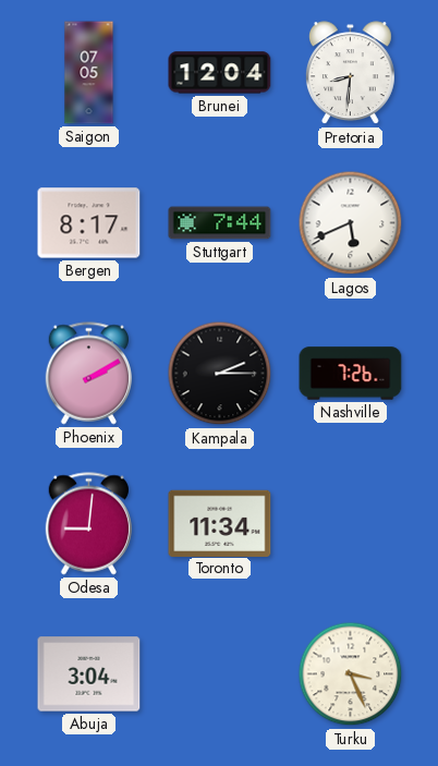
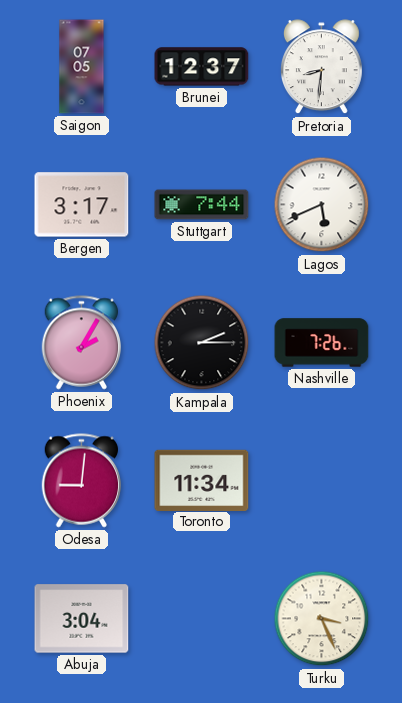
Brunei: 12:04 -> 12:37
Bergen: 8:17 -> 3:17
Phoenix: 2:10 -> 2:05
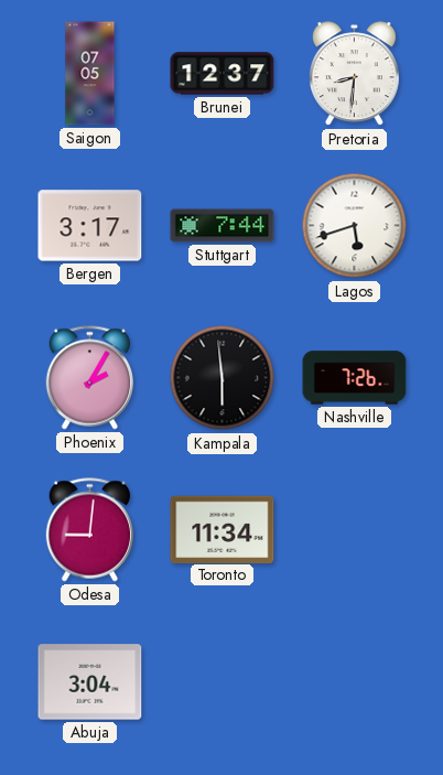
Lagos: 5:41 -> 5:42
Kampala: 2:15 -> 5:59
Turku: 3:26 -> none
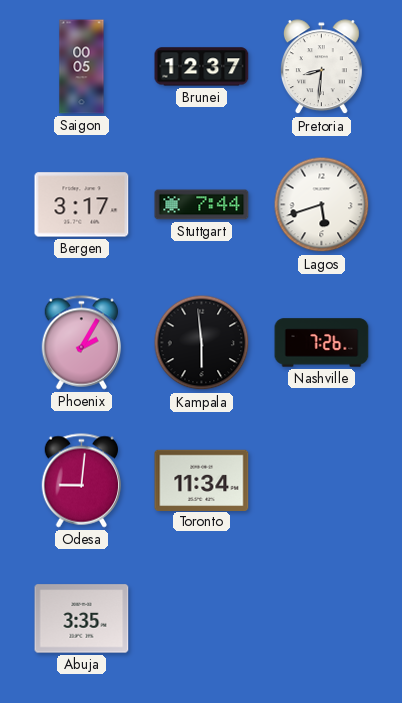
Saigon: 07:05 -> 00:05
Abuja: 3:04 -> 3:35
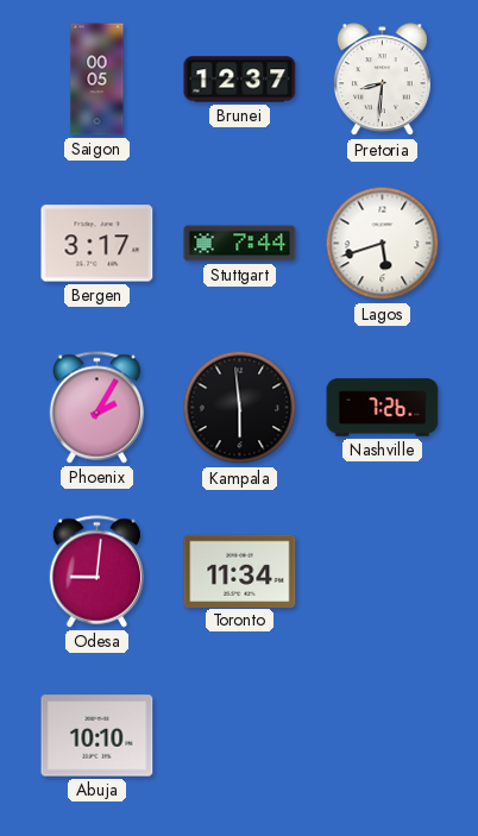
Abuja: 3:35 -> 10:10
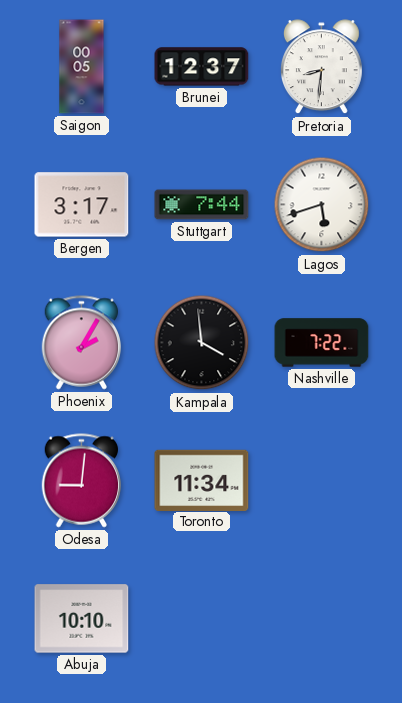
Kampala: 5:59 -> 3:59
Nashville: 7:26 -> 7:22
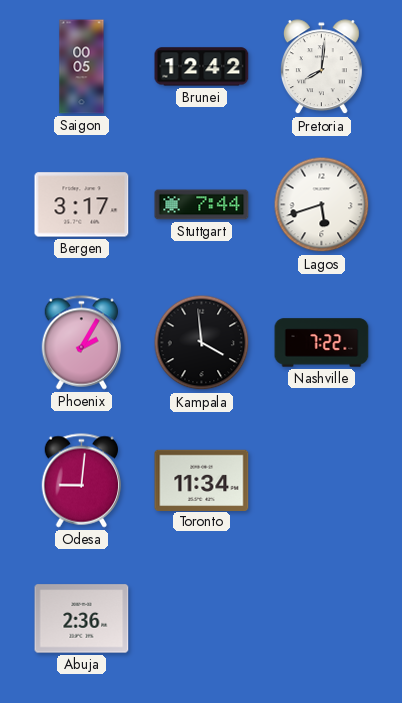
Brunei: 12:37 -> 12:42
Pretoria: 8:31 -> 8:01
Abuja: 10:10 -> 2:36
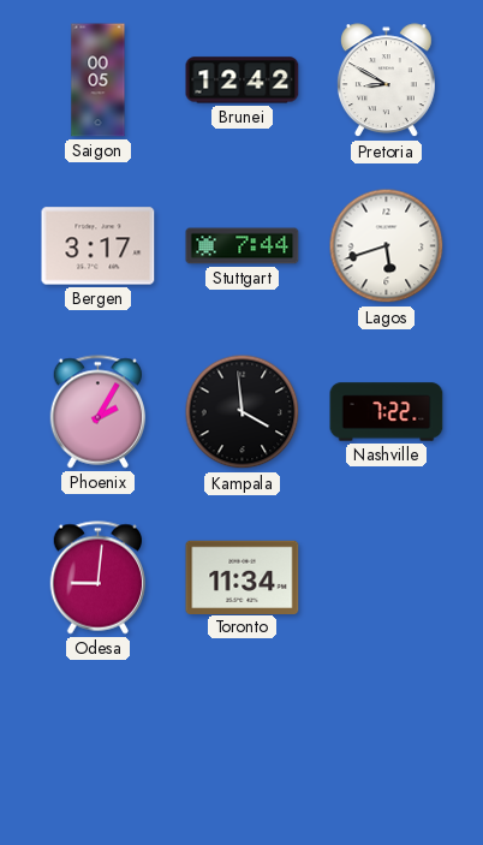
Pretoria: 8:01 -> 8:50
Abuja: 2:36 -> none
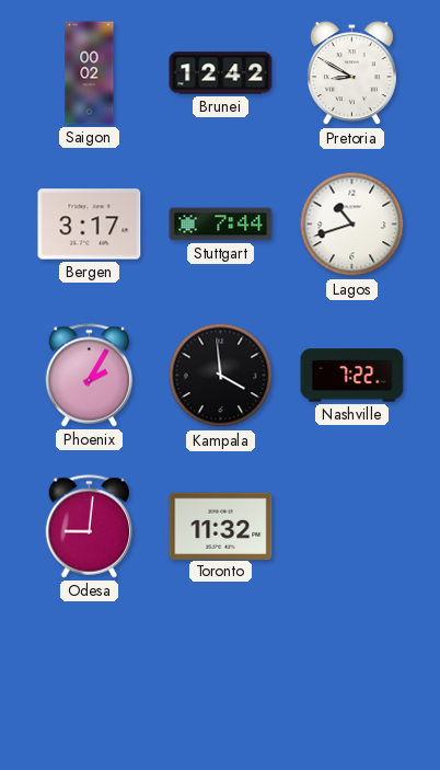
Saigon: 00:05 -> 00:02
Lagos: 5:42 -> 10:42
Toronto: 11:34 -> 11:32
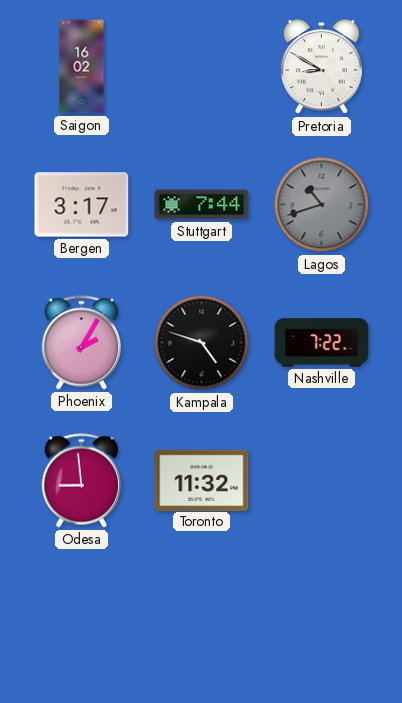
Saigon: 00:02 -> 16:02
Brunei: 12:42 -> none
Lagos dial: white -> grey
Kampala: 3:59 -> 4:48
Odesa: 9:01 -> 8:59
